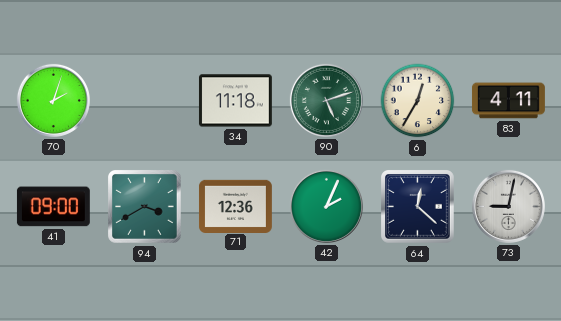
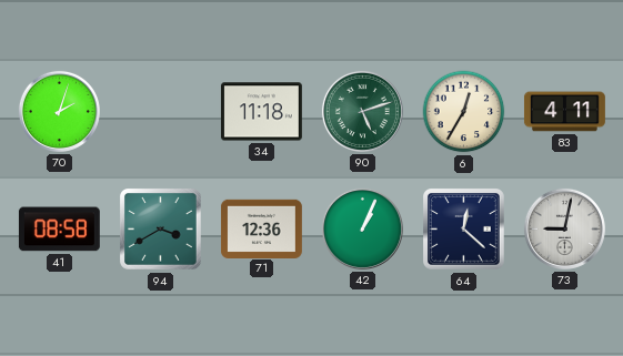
41: 09:00 -> 08:58
42: 2:04 -> 1:04
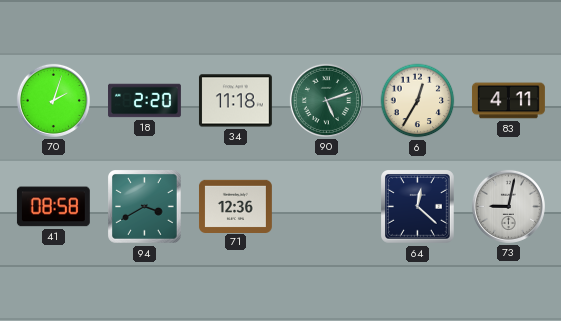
18: none -> 2:20
42: 1:04 -> none
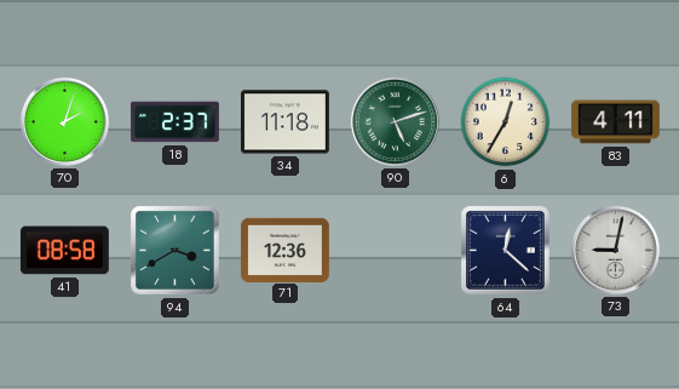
18: 2:20 -> 2:37
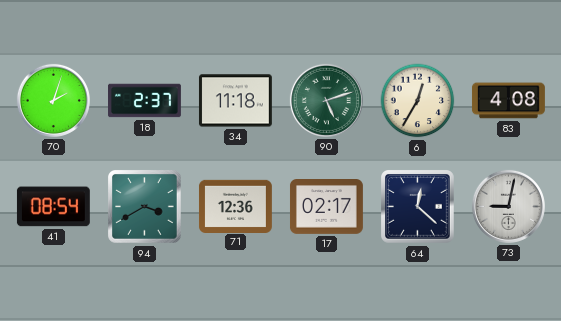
83: 4:11 -> 4:08
41: 08:58 -> 08:54
17: none -> 02:17
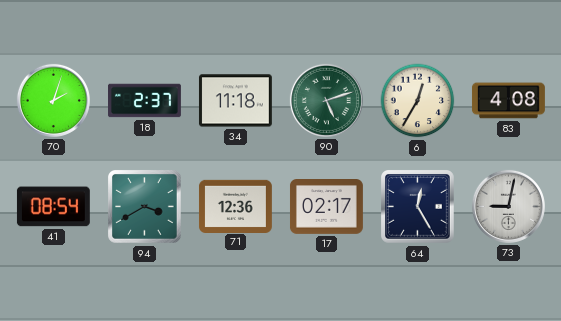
64: 12:22 -> 12:25
